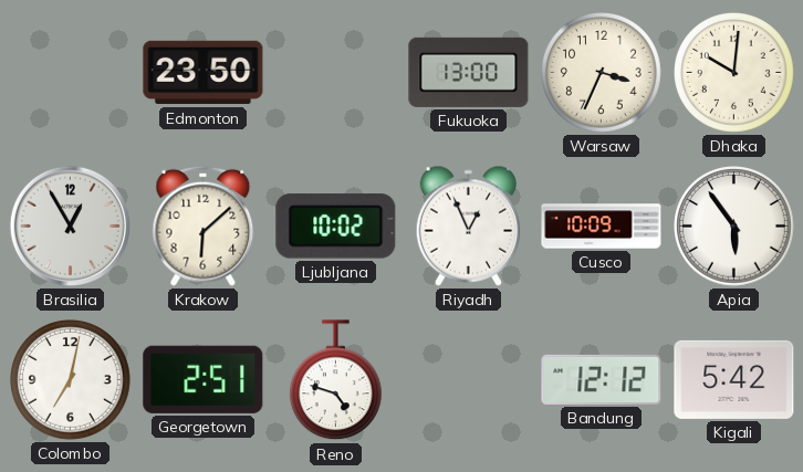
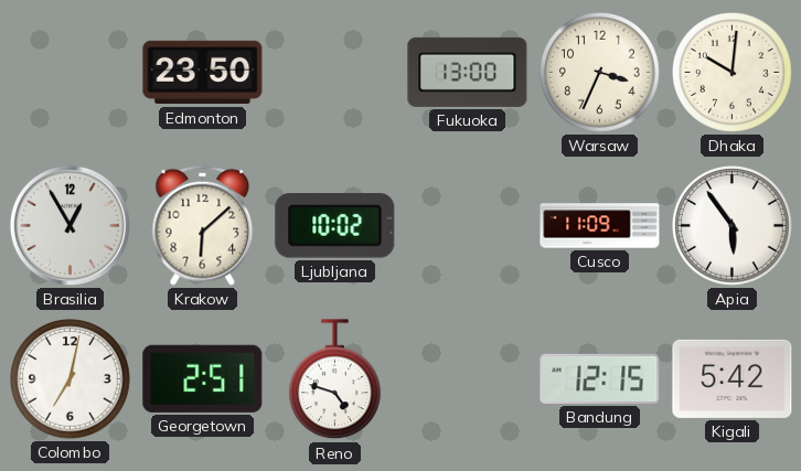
Riyadh: 12:56 -> none
Cusco: 10:09 -> 11:09
Bandung: 12:12 -> 12:15
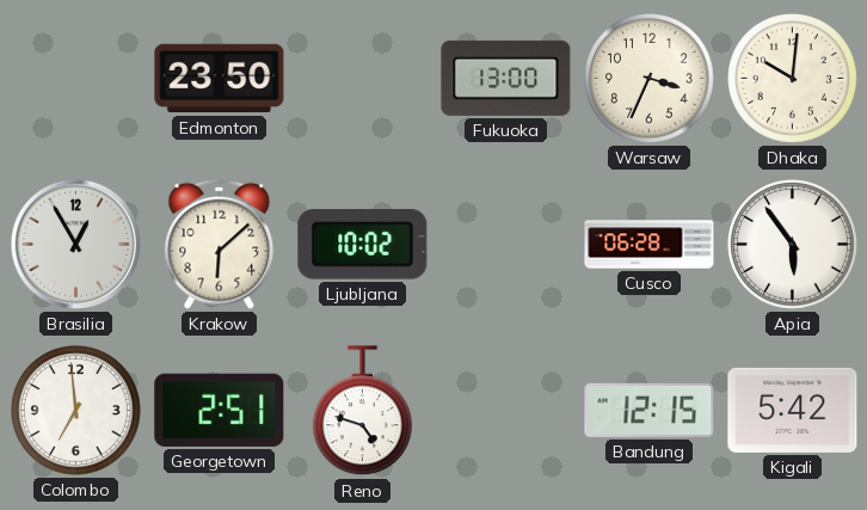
Cusco: 11:09 -> 06:28
Colombo: 7:02 -> 6:59
